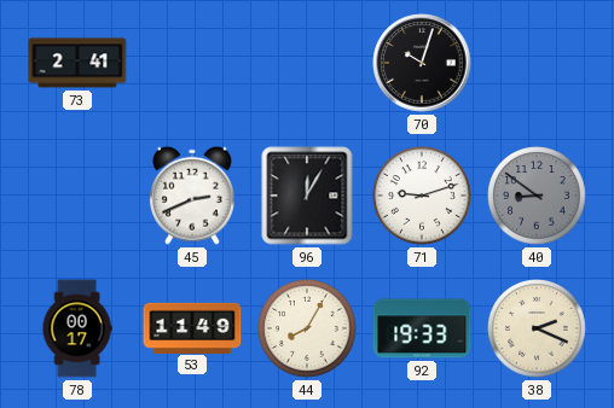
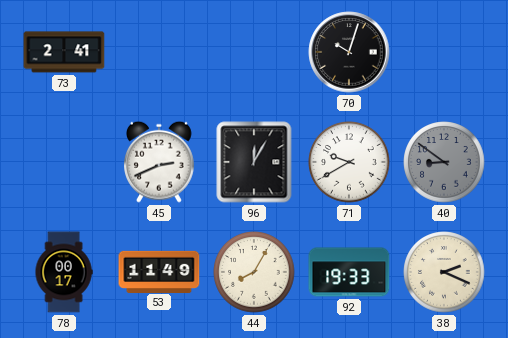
71: 9:12 -> 9:40
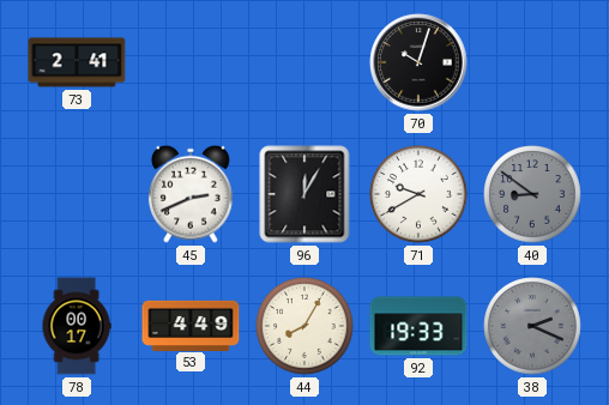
53: 11:49 -> 4:49
38 dial: cream -> grey
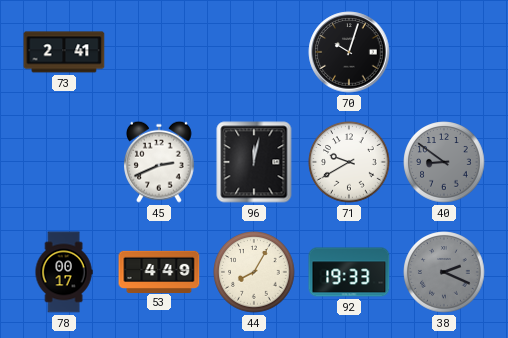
96: 12:05 -> 12:02
